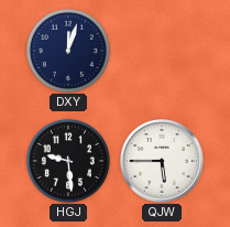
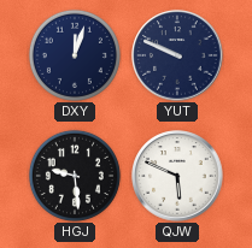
YUT: none -> 9:49
QJW: 5:45 -> 5:49
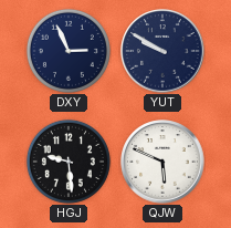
DXY: 12:03 -> 2:56
YUT: 9:49 -> 9:50
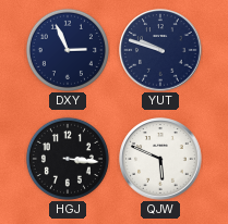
YUT: 9:50 -> 9:48
HGJ: 9:29 -> 3:16
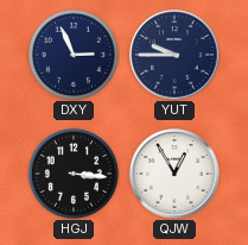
YUT: 9:48 -> 9:45
QJW: 5:49 -> 12:55
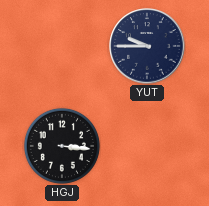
DXY: 2:56 -> none
QJW: 12:55 -> none
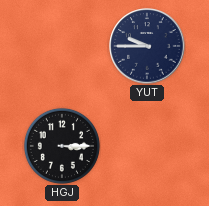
HGJ: 3:16 -> 3:15
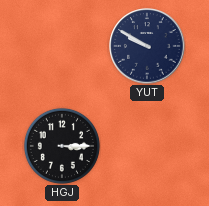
YUT: 9:45 -> 9:50
